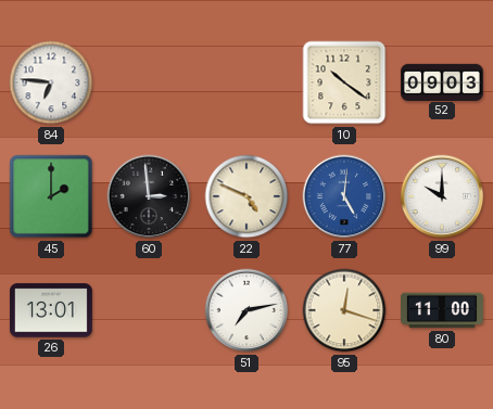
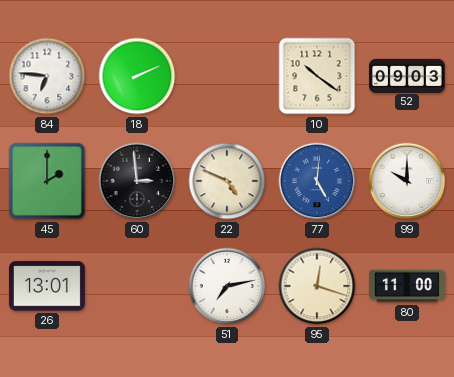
18: none -> 2:11
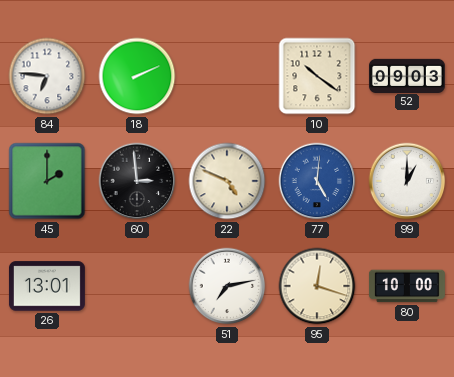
99: 10:00 -> 1:00
80: 11:00 -> 10:00
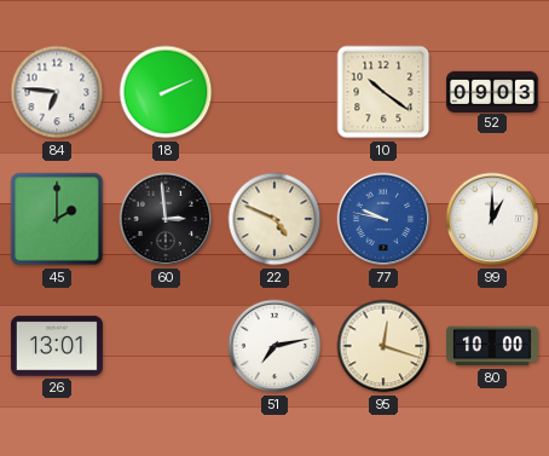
77: 5:01 -> 9:47
